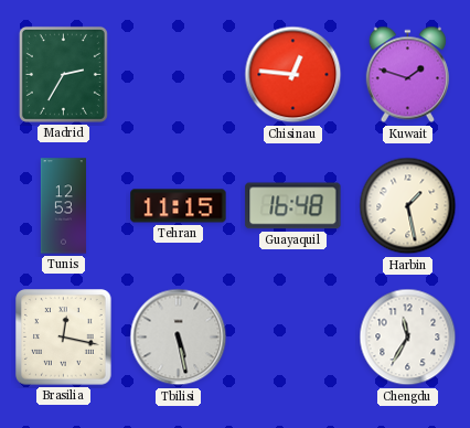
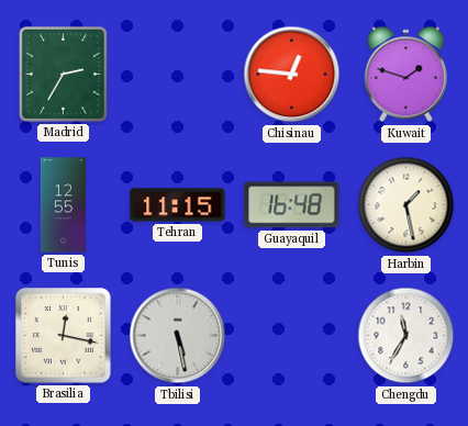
Tunis: 12:53 -> 12:55
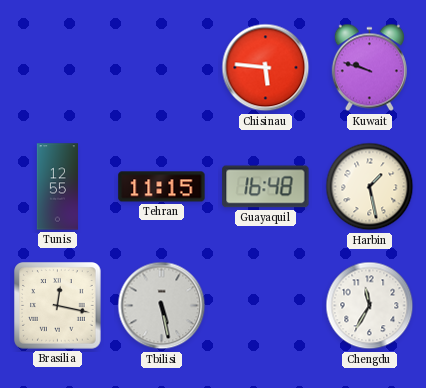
Madrid: 2:35 -> none
Chisinau: 12:46 -> 5:46
Kuwait: 1:48 -> 9:48
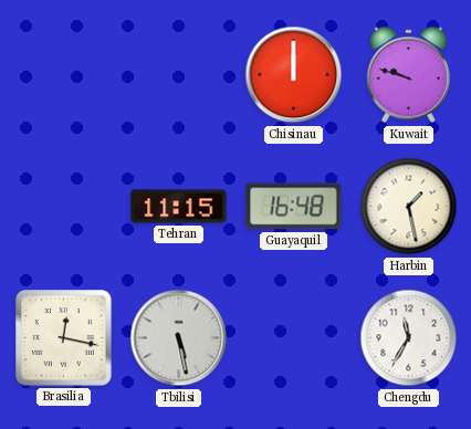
Chisinau: 5:46 -> 12:00
Tunis: 12:55 -> none
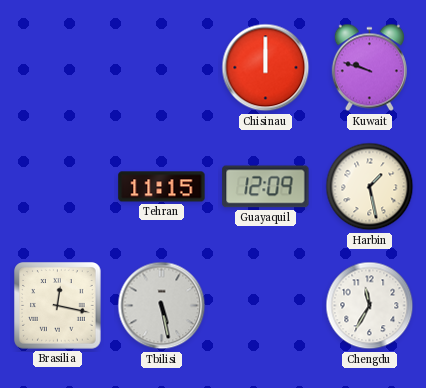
Guayaquil: 16:48 -> 12:09
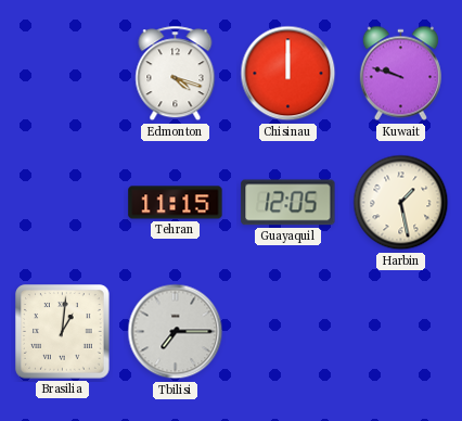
Edmonton: none -> 4:18
Guayaquil: 12:09 -> 12:05
Brasilia: 12:17 -> 1:01
Tbilisi: 5:28 -> 7:15
Chengdu: 11:35 -> none
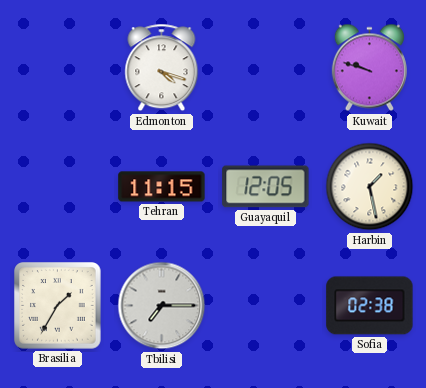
Chisinau: 12:00 -> none
Brasilia: 1:01 -> 1:35
Sofia: none -> 02:38
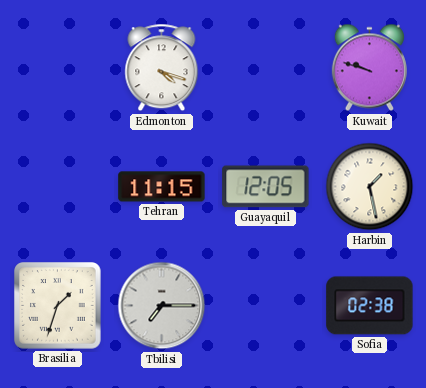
Brasilia: 1:35 -> 1:33
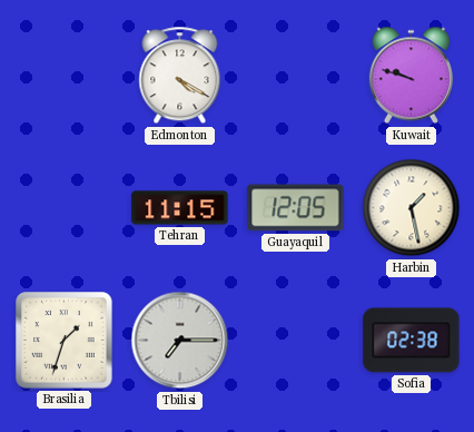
Edmonton: 4:18 -> 4:20
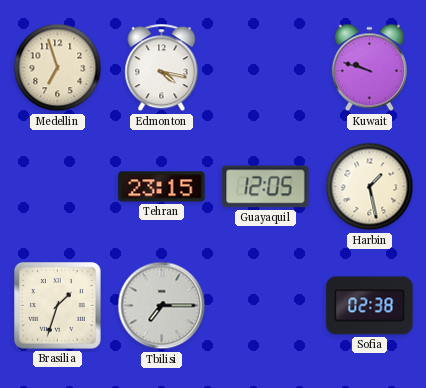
Medellin: none -> 6:57
Edmonton: 4:20 -> 4:17
Tehran: 11:15 -> 23:15
